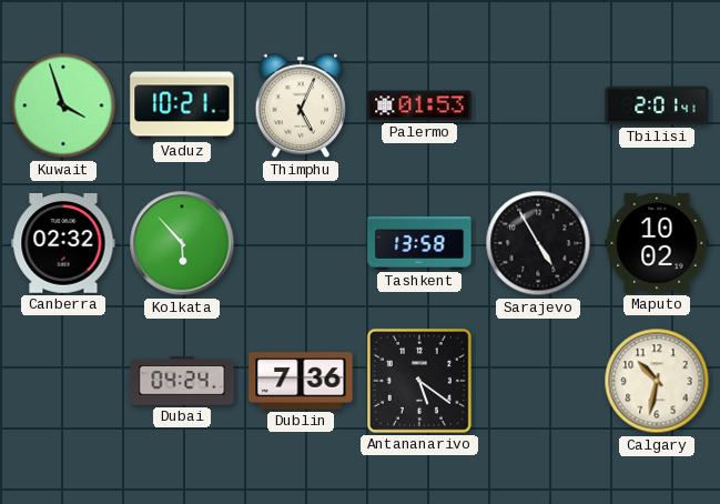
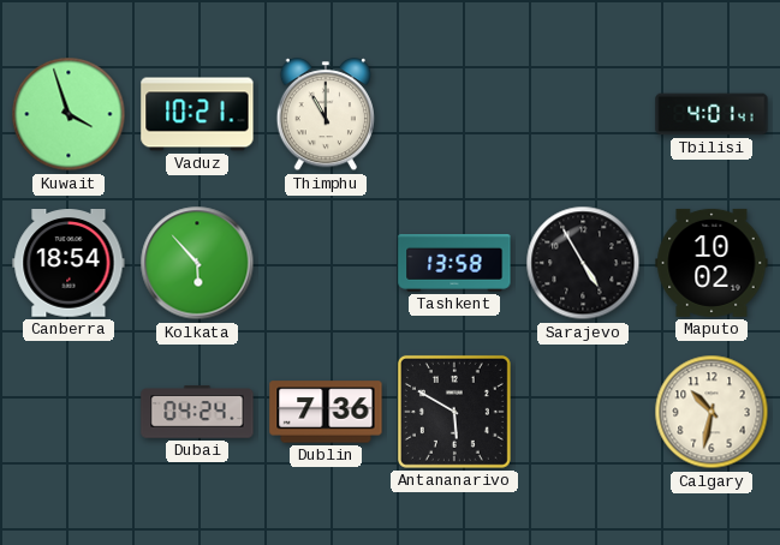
Thimphu: 5:04 -> 11:00
Palermo: 01:53 -> none
Tbilisi: 2:01 -> 4:01
Canberra: 02:32 -> 18:54
Antananarivo: 5:21 -> 5:50
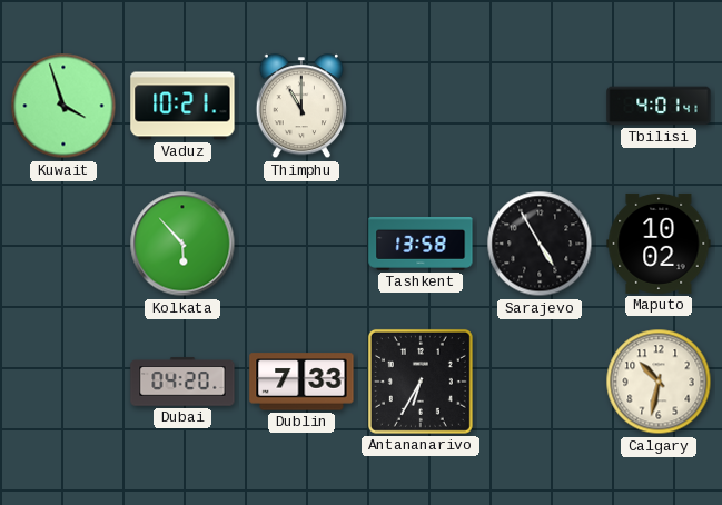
Canberra: 18:54 -> none
Dubai: 04:24 -> 04:20
Dublin: 7:36 -> 7:33
Antananarivo: 5:50 -> 6:35
